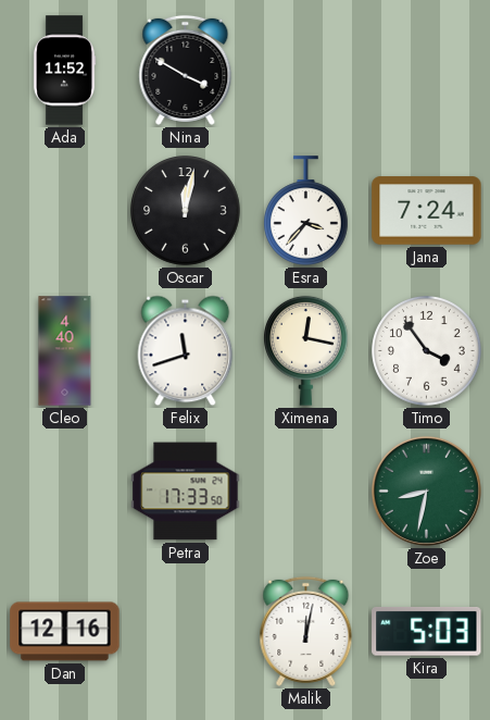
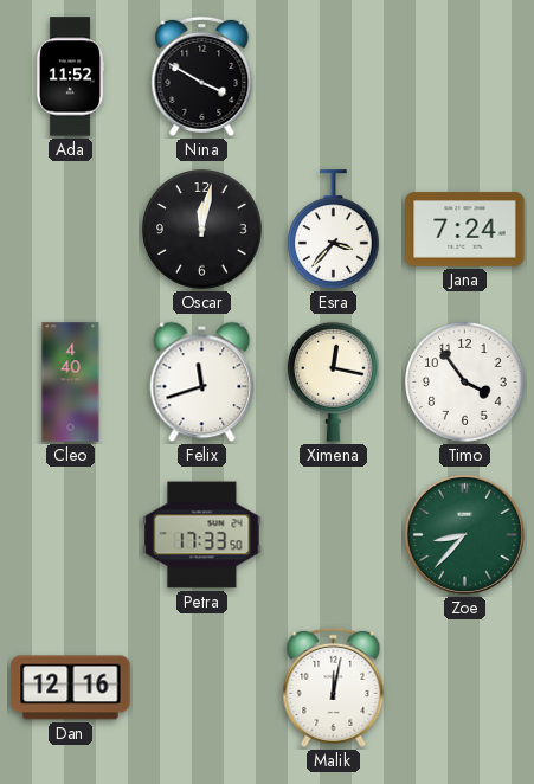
Zoe: 8:32 -> 8:37
Kira: 5:03 -> none
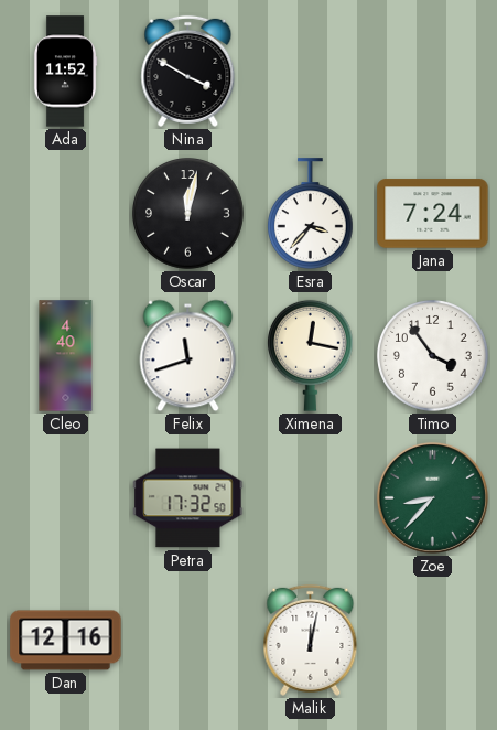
Petra: 17:33 -> 17:32
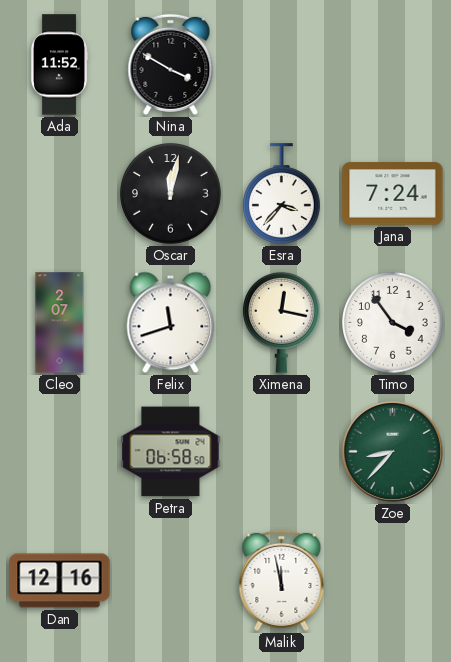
Cleo: 4:40 -> 2:07
Petra: 17:32 -> 06:58
Malik: 12:02 -> 11:58
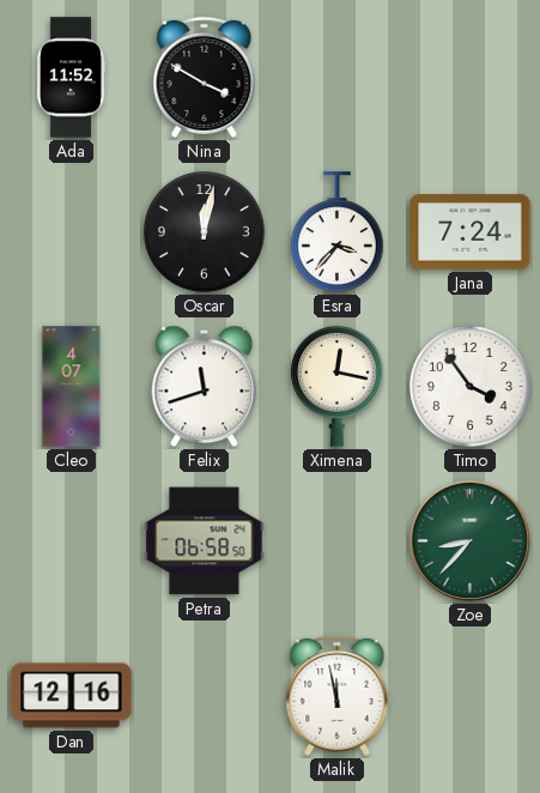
Cleo: 2:07 -> 4:07
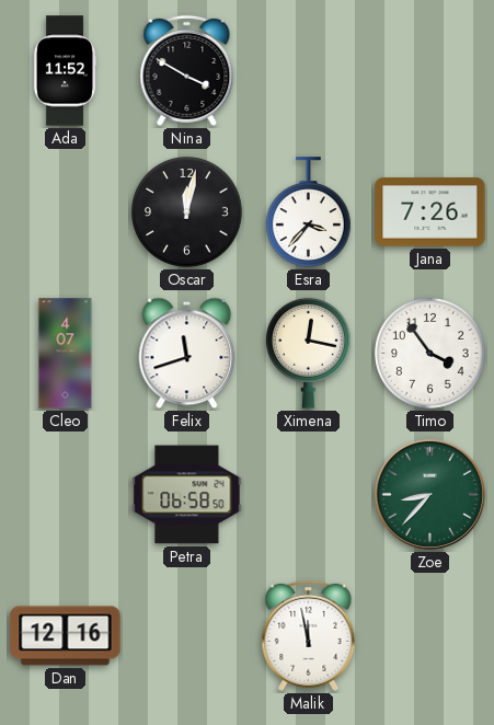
Jana: 7:24 -> 7:26
